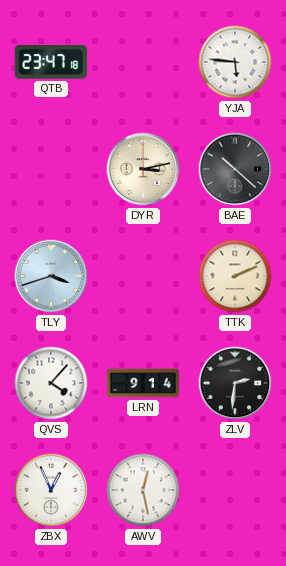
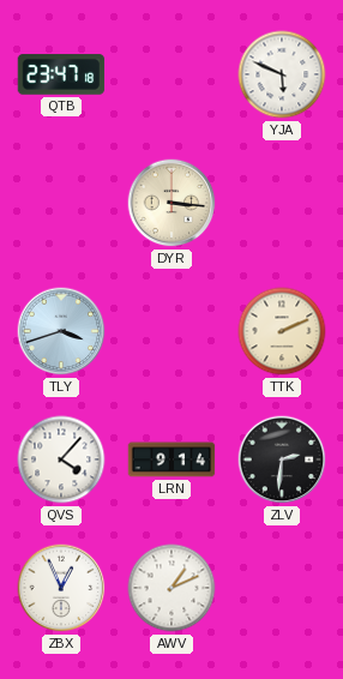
YJA: 5:46 -> 5:49
DYR: 3:13 -> 3:16
BAE: 10:22 -> none
AWV: 12:28 -> 1:11
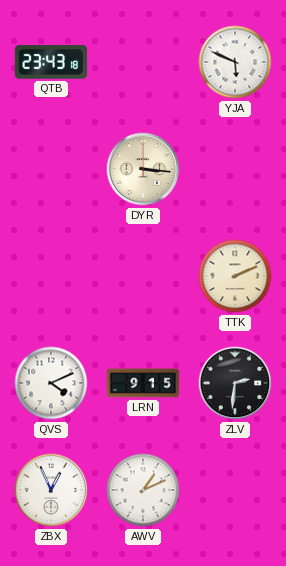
QTB: 23:47 -> 23:43
TLY: 3:42 -> none
QVS: 4:07 -> 4:11
LRN: 9:14 -> 9:15
